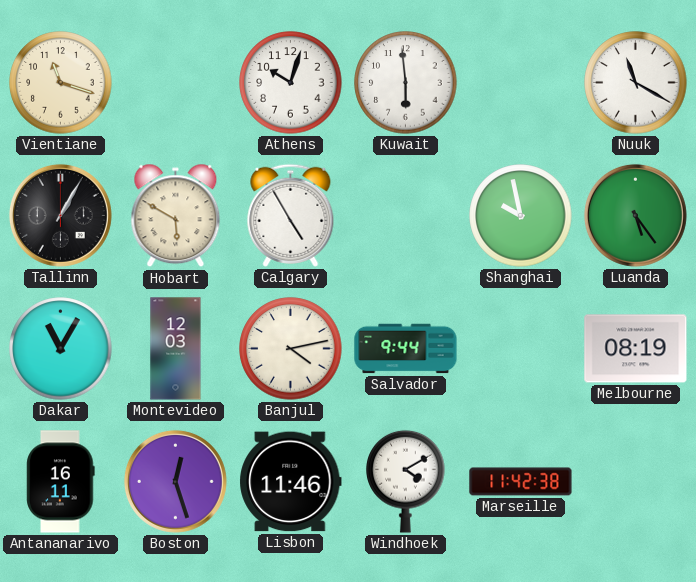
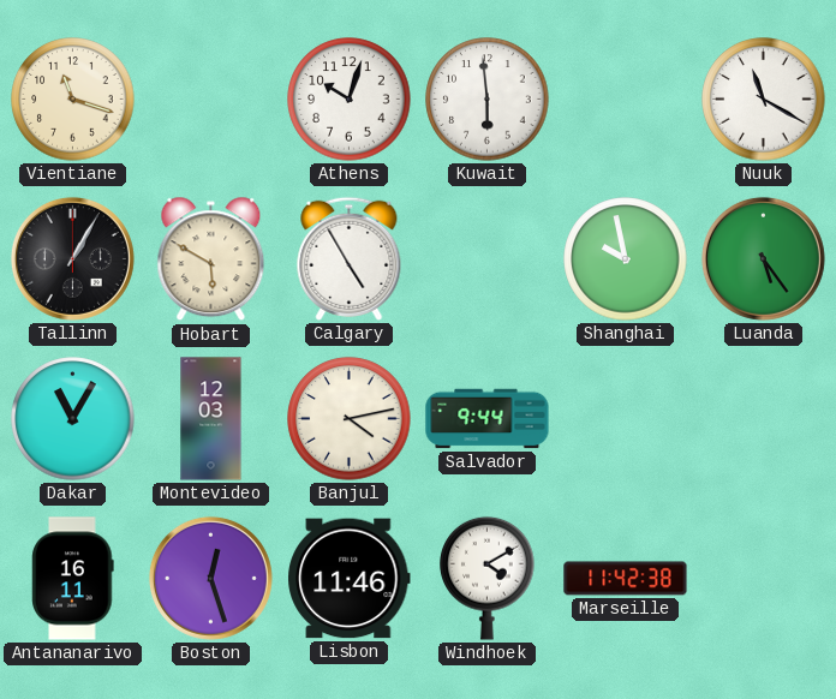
Melbourne: 08:19 -> none
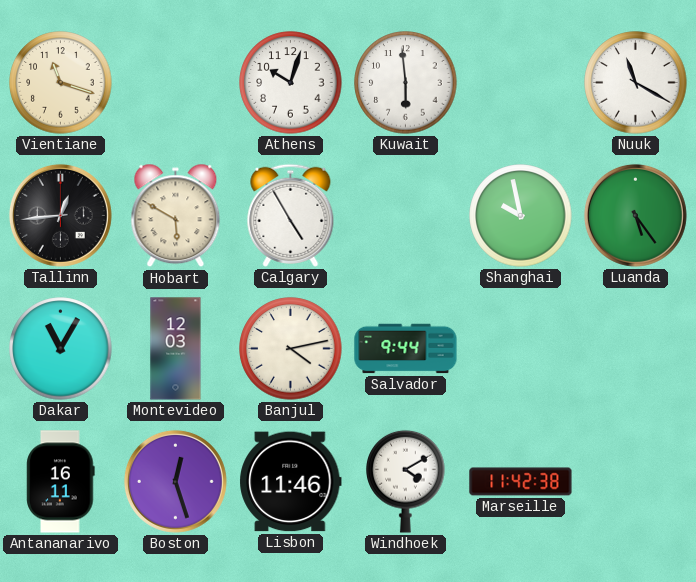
Tallinn: 1:05 -> 12:44
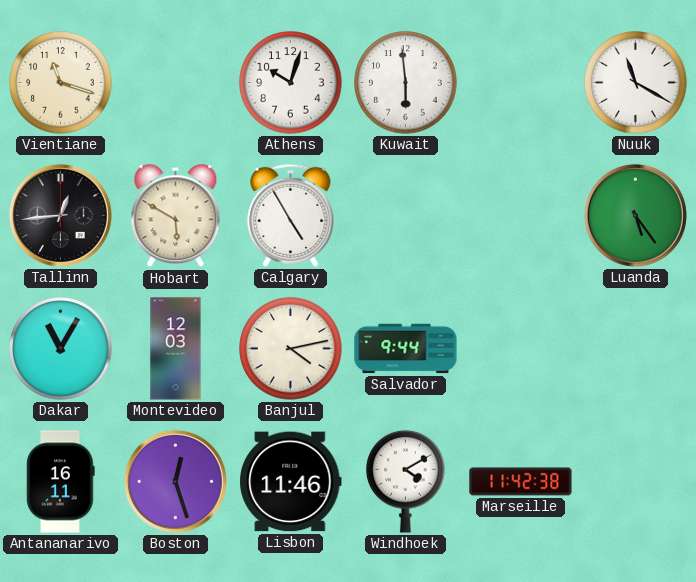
Shanghai: 9:58 -> none
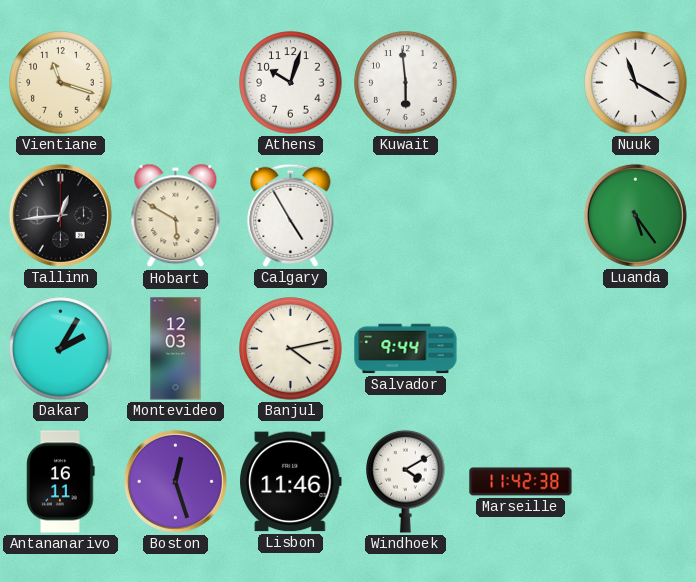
Dakar: 11:05 -> 2:05
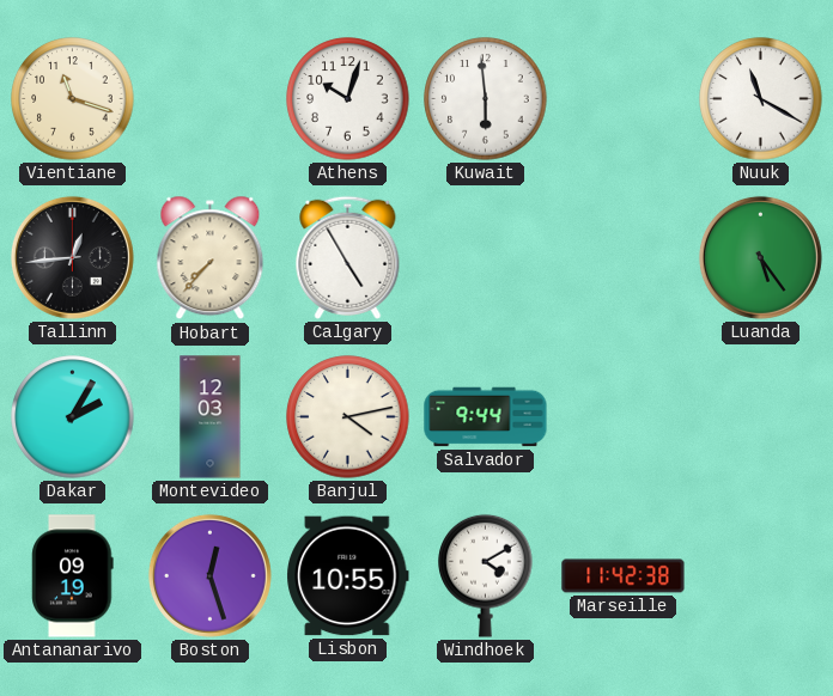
Hobart: 5:50 -> 7:37
Antananarivo: 16:11 -> 09:19
Lisbon: 11:46 -> 10:55
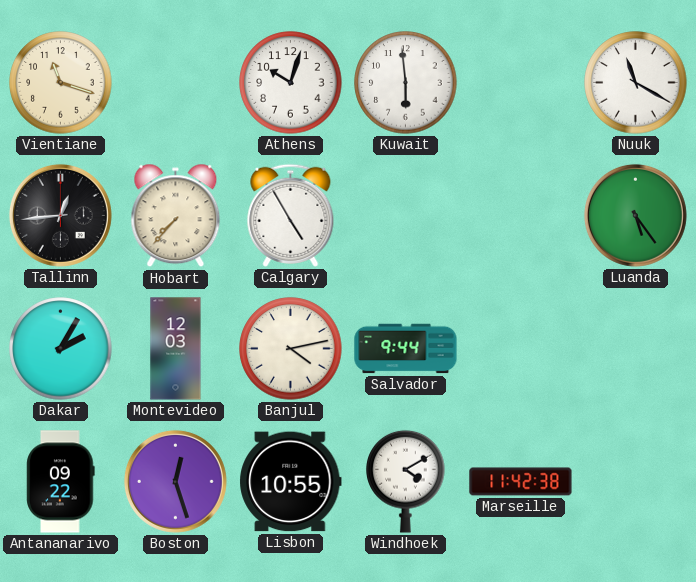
Antananarivo: 09:19 -> 09:22
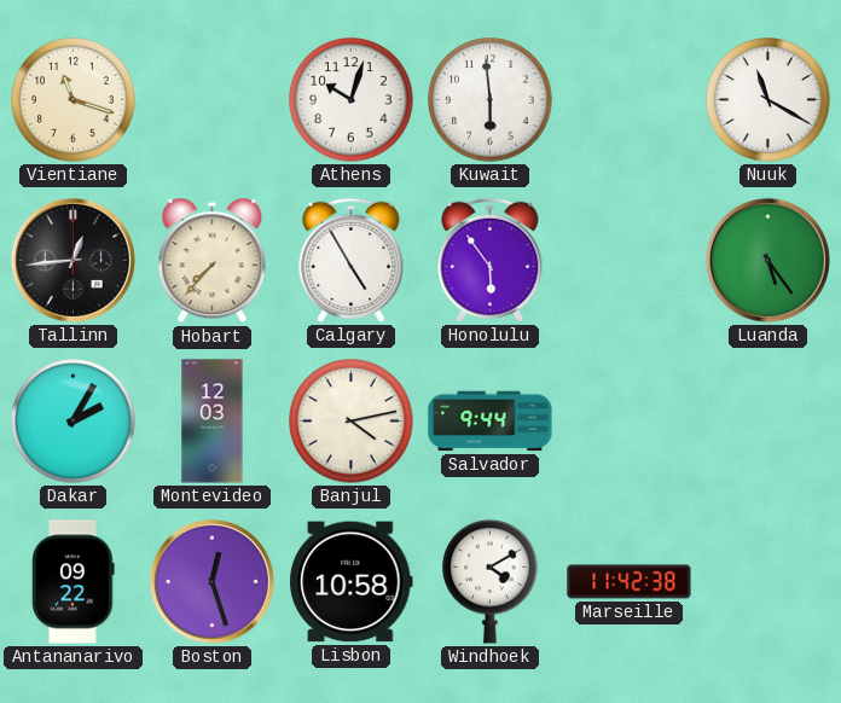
Honolulu: none -> 5:54
Lisbon: 10:55 -> 10:58
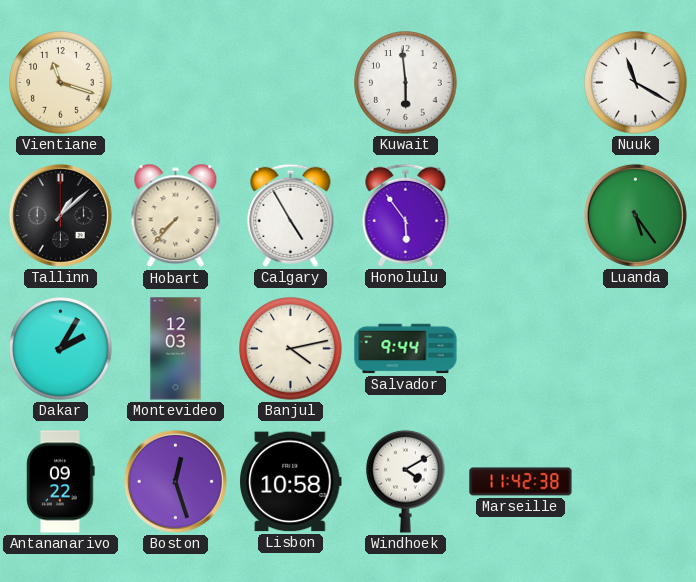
Athens: 10:03 -> none
Tallinn: 12:44 -> 1:08
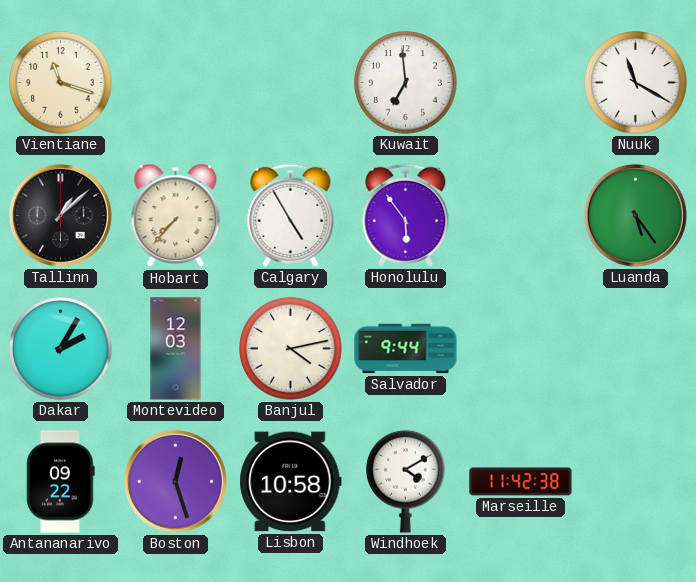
Kuwait: 5:59 -> 6:59
